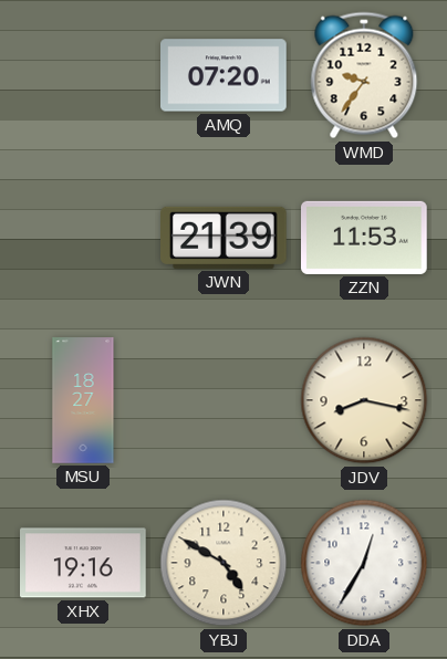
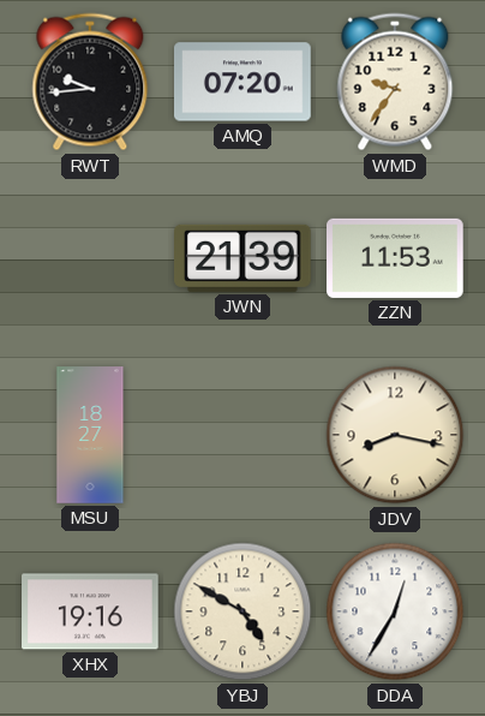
RWT: none -> 9:44
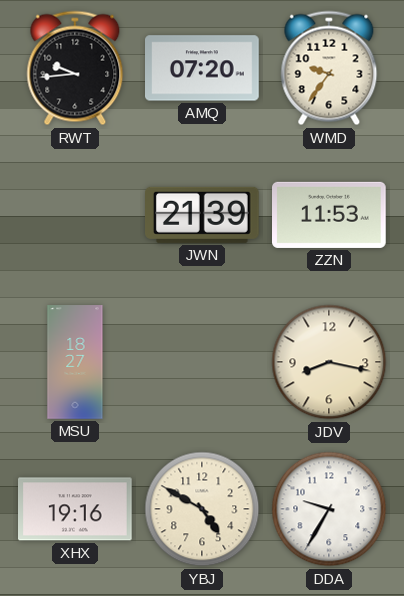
DDA: 12:35 -> 9:35
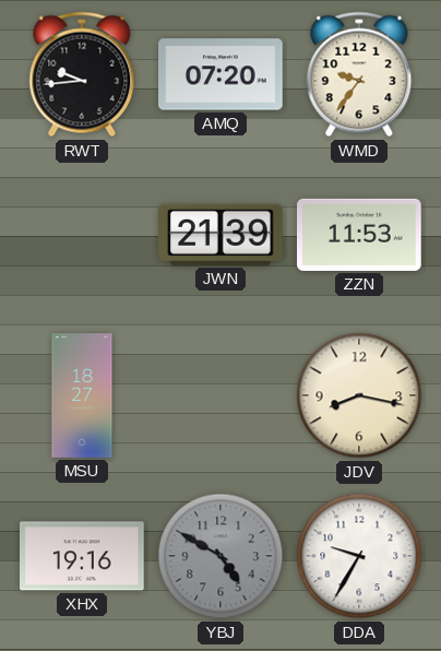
YBJ dial: cream -> grey
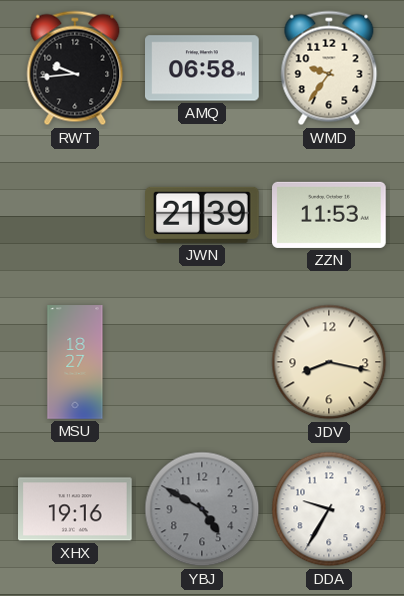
AMQ: 07:20 -> 06:58
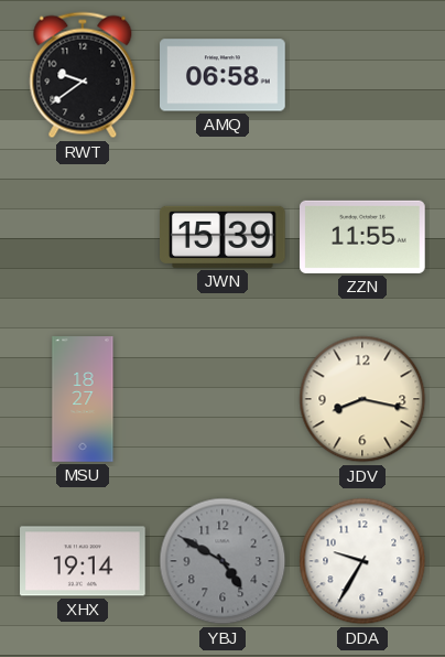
RWT: 9:44 -> 9:39
WMD: 9:36 -> none
JWN: 21:39 -> 15:39
ZZN: 11:53 -> 11:55
XHX: 19:16 -> 19:14
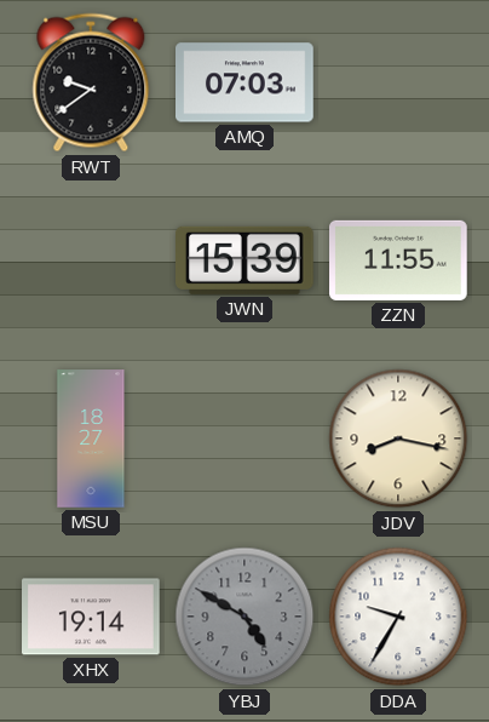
AMQ: 06:58 -> 07:03
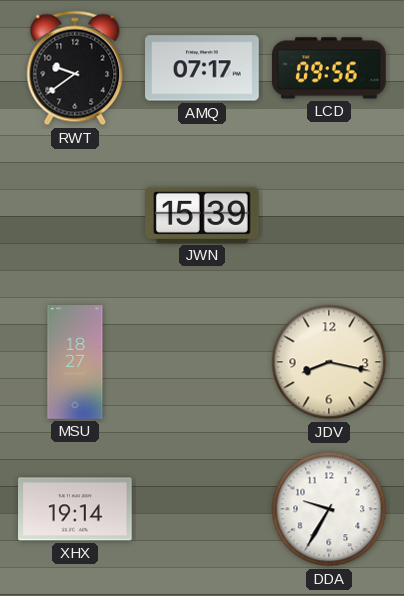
AMQ: 07:03 -> 07:17
LCD: none -> 09:56
ZZN: 11:55 -> none
YBJ: 4:50 -> none
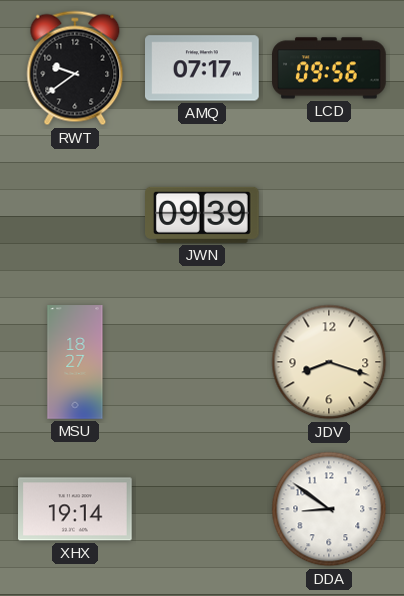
JWN: 15:39 -> 09:39
JDV: 8:17 -> 8:18
DDA: 9:35 -> 8:51
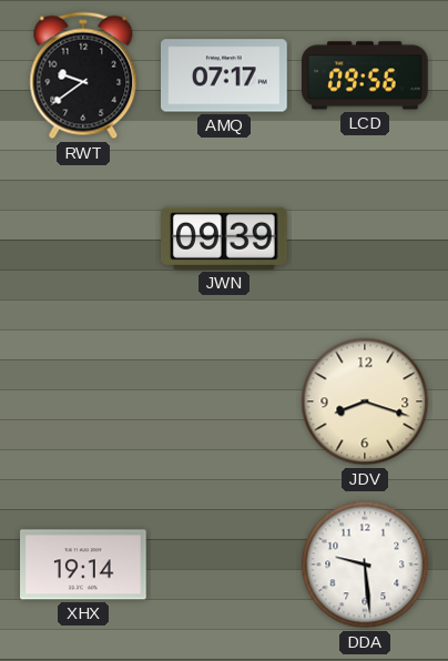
MSU: 18:27 -> none
DDA: 8:51 -> 9:29
